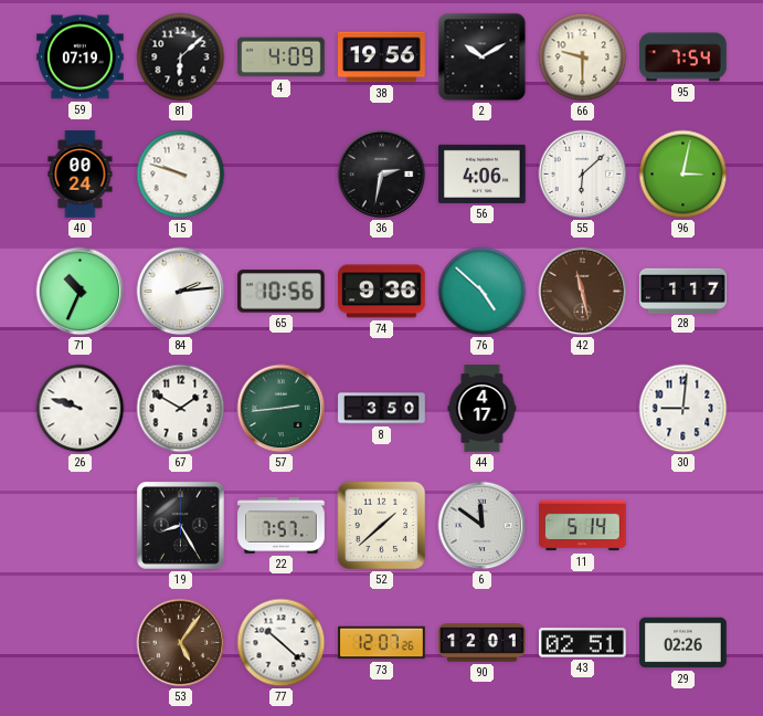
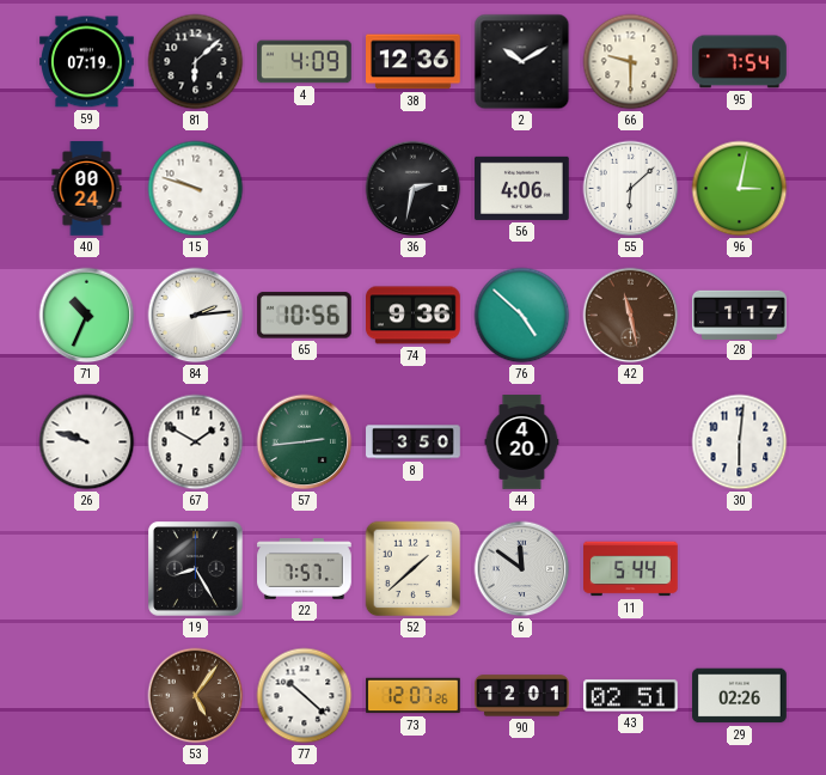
38: 19:56 -> 12:36
44: 4:17 -> 4:20
30: 9:01 -> 6:01
11: 5:14 -> 5:44
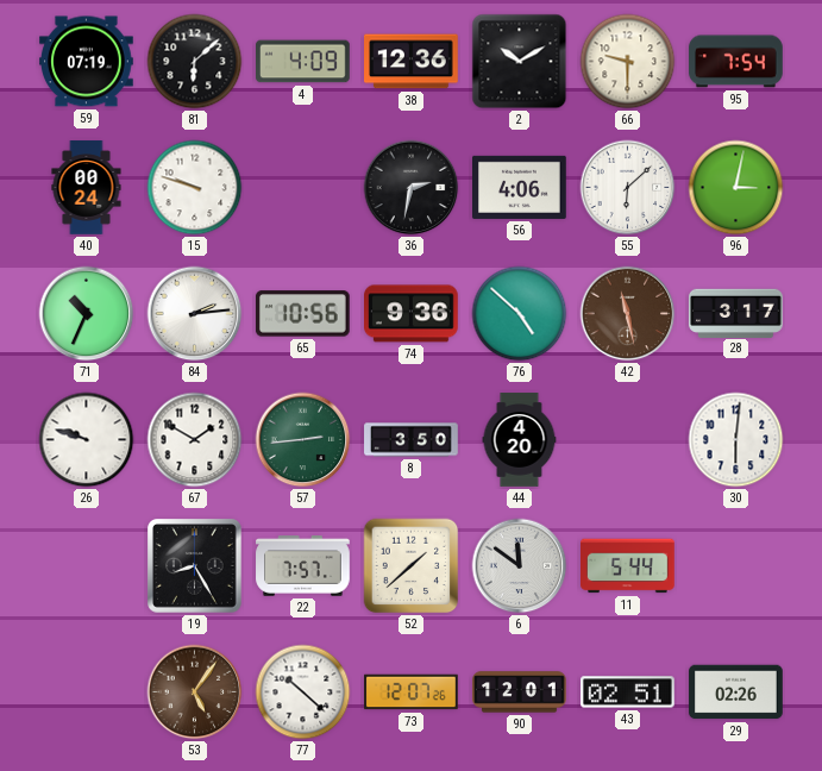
28: 1:17 -> 3:17
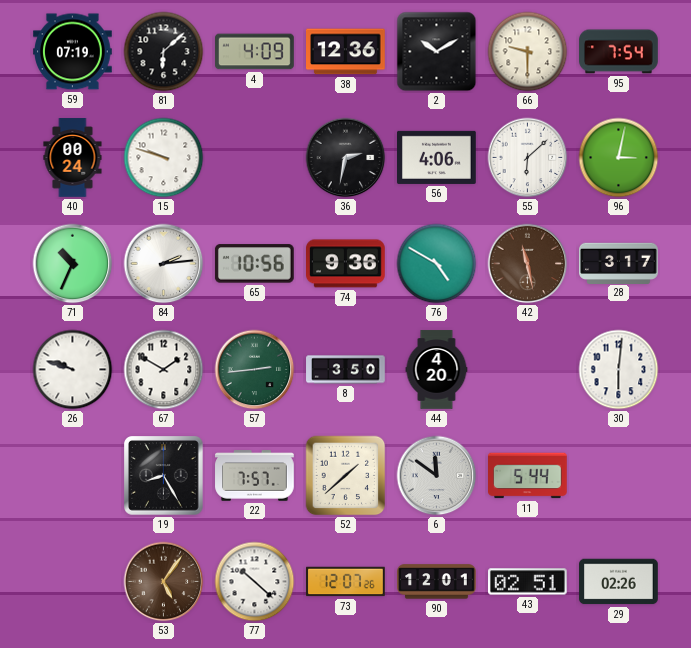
76: 4:52 -> 4:50
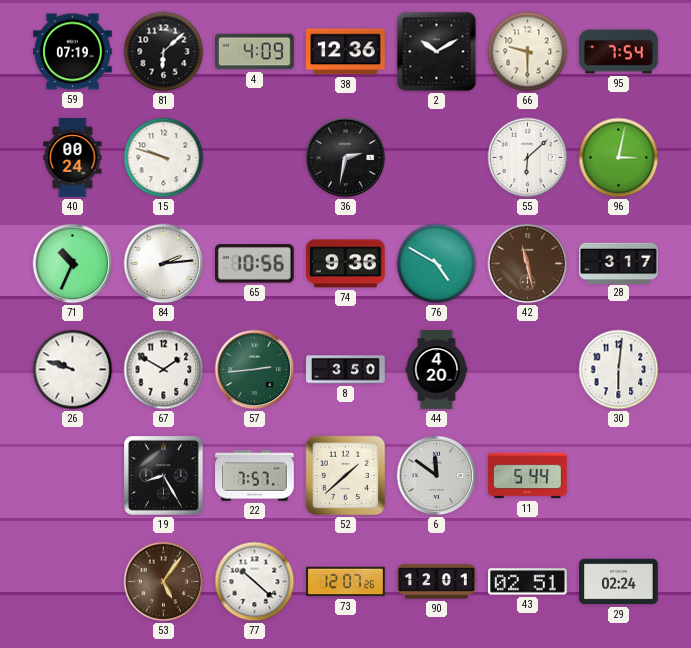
56: 4:06 -> none
29: 02:26 -> 02:24
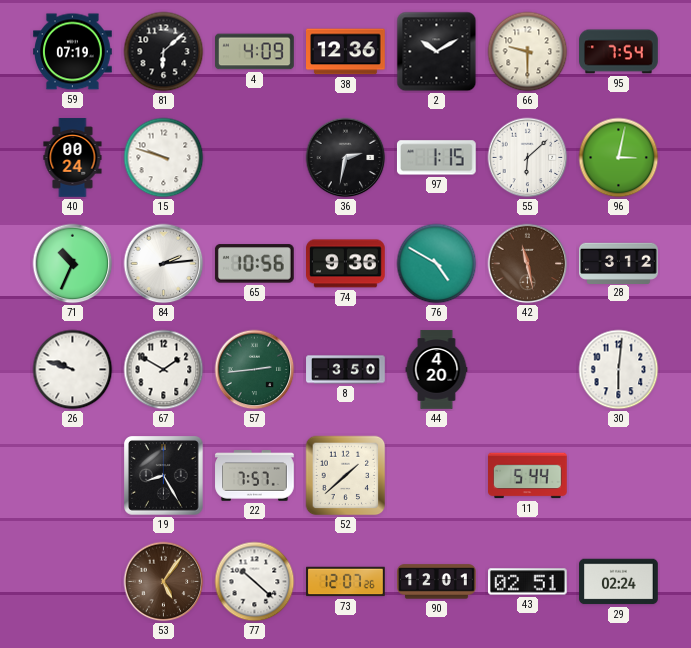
97: none -> 1:15
28: 3:17 -> 3:12
6: 11:51 -> none
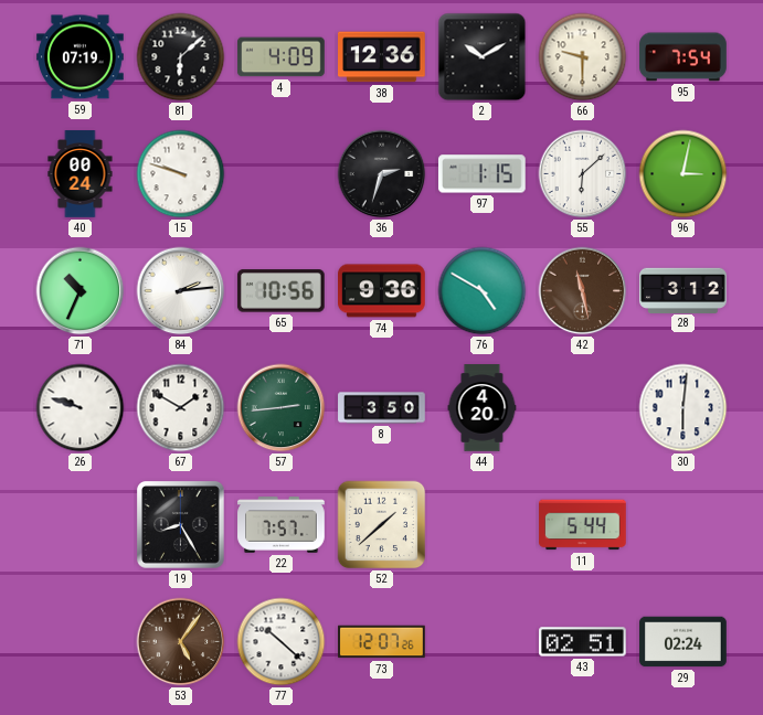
36: 2:32 -> 2:33
90: 12:01 -> none
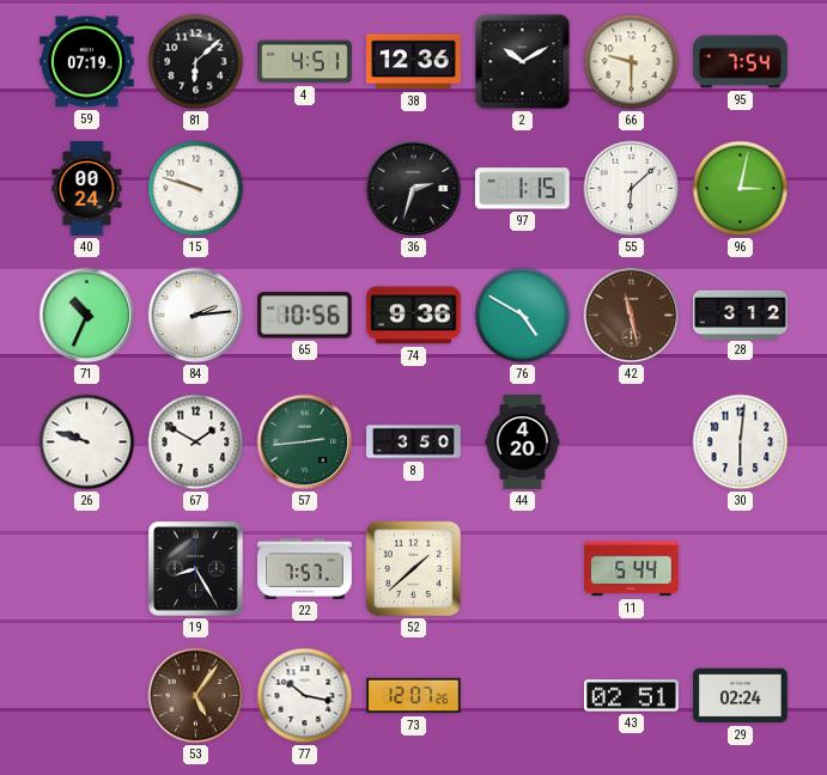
4: 4:09 -> 4:51
77: 10:22 -> 10:17
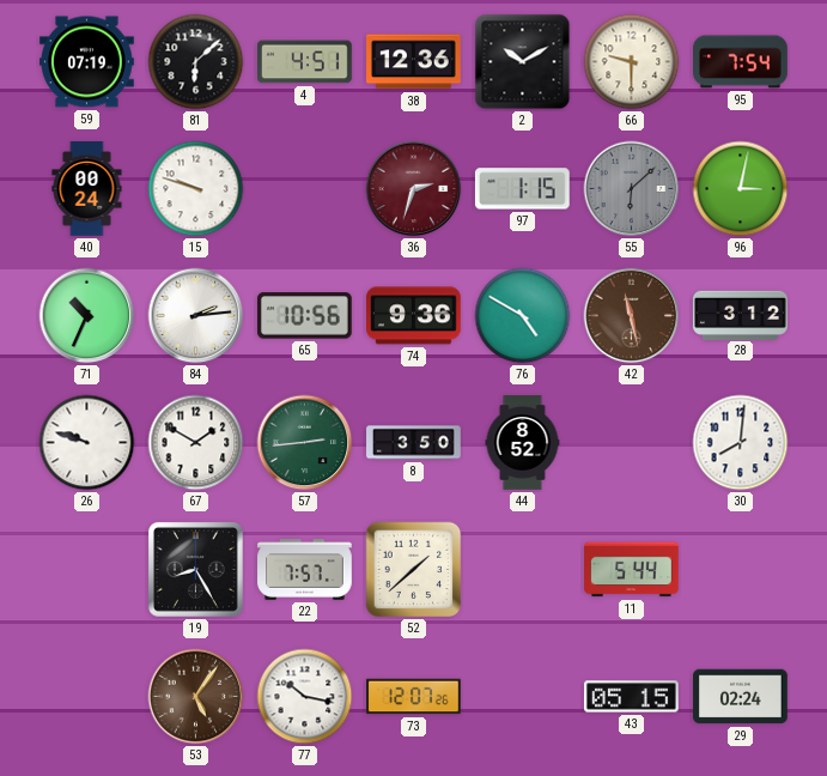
36 dial: black -> burgundy
55 dial: white -> grey
44: 4:20 -> 8:52
30: 6:01 -> 8:01
43: 02:51 -> 05:15
